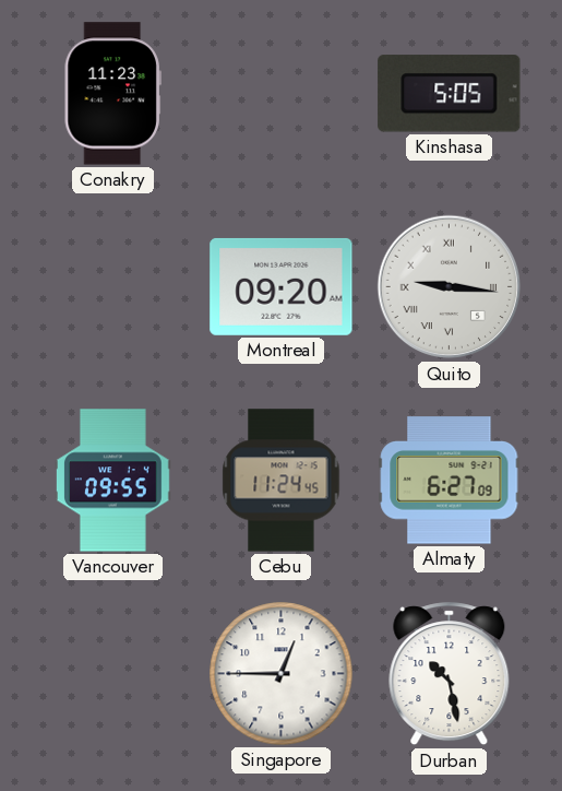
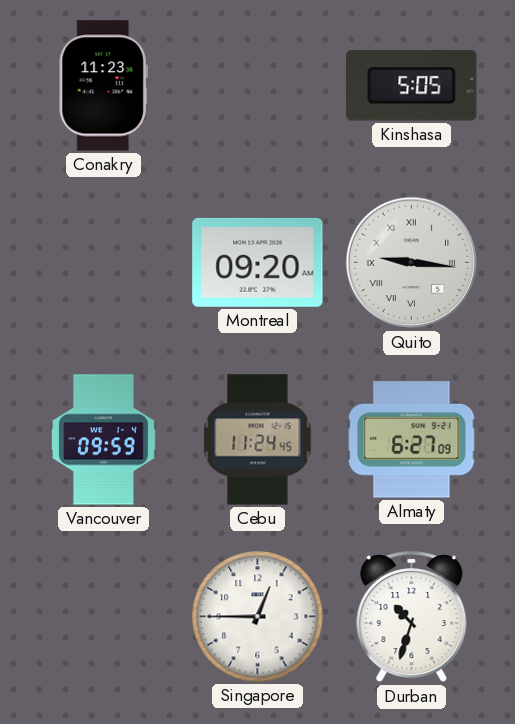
Vancouver: 09:55 -> 09:59
Durban: 10:28 -> 10:33
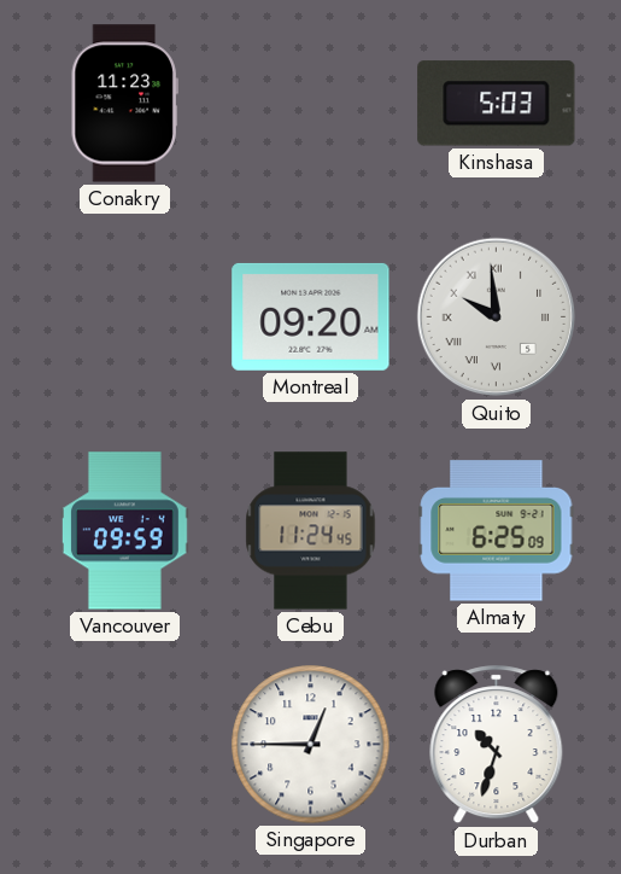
Kinshasa: 5:05 -> 5:03
Quito: 9:16 -> 9:59
Almaty: 6:27 -> 6:25
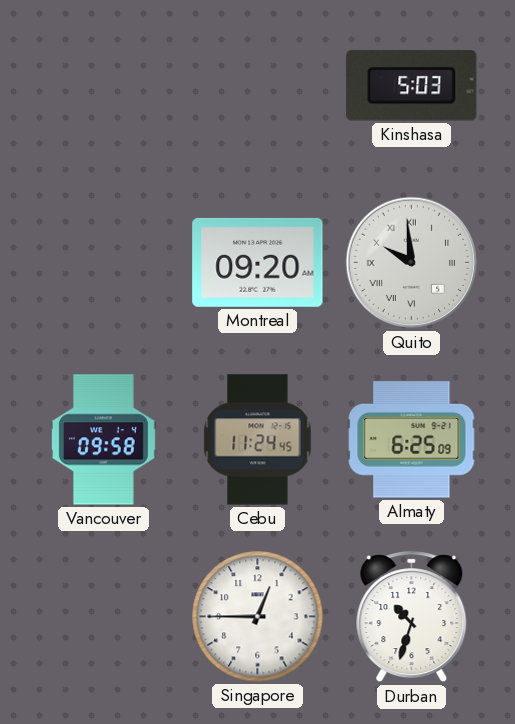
Conakry: 11:23 -> none
Vancouver: 09:59 -> 09:58
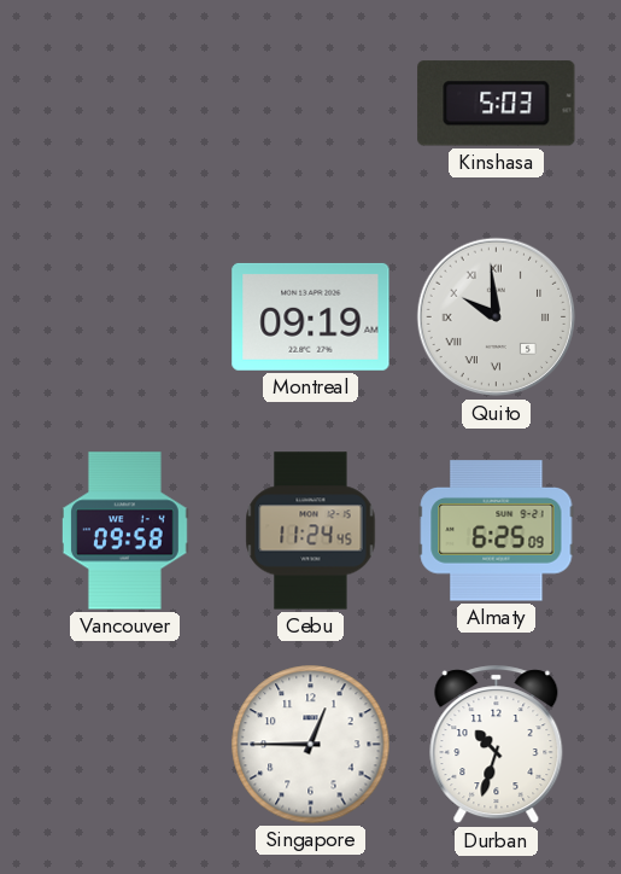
Montreal: 09:20 -> 09:19
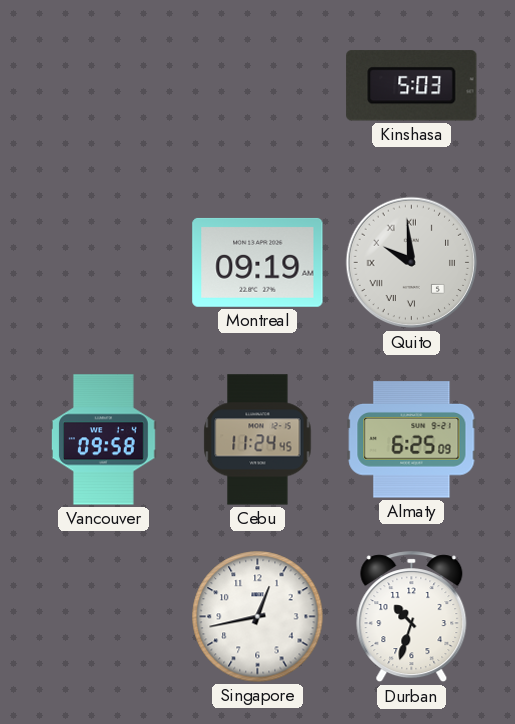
Singapore: 12:45 -> 12:43
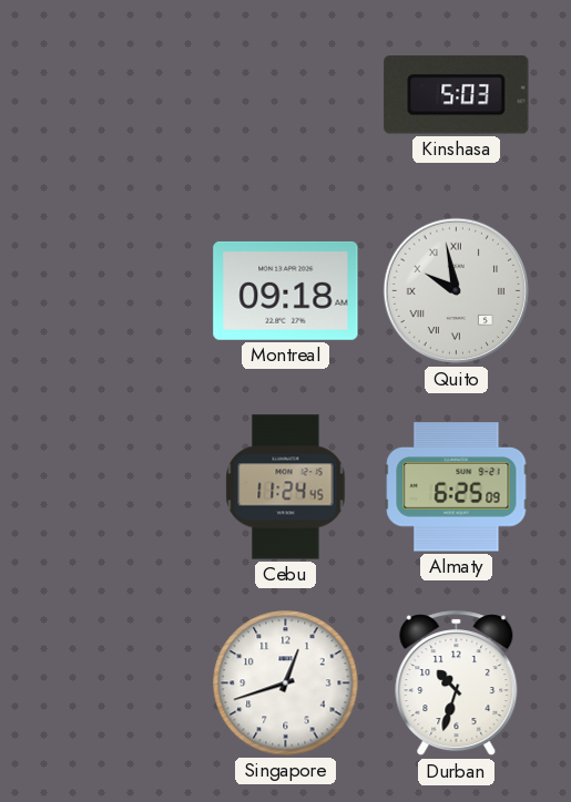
Montreal: 09:19 -> 09:18
Quito: 9:59 -> 9:58
Vancouver: 09:58 -> none
Singapore: 12:43 -> 12:42
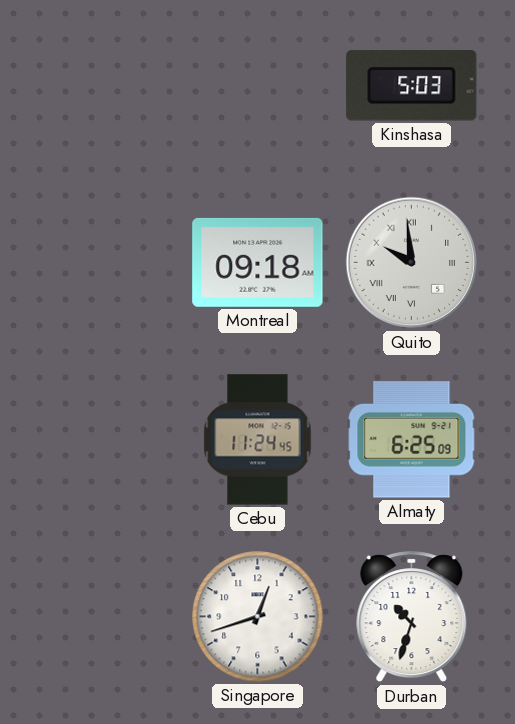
Quito: 9:58 -> 9:59
